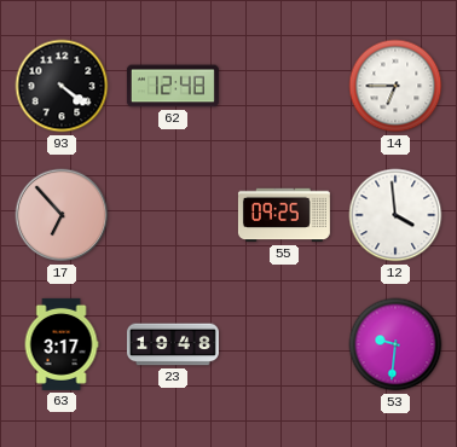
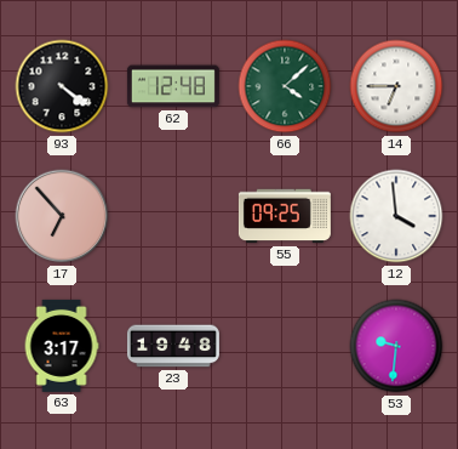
66: none -> 4:08
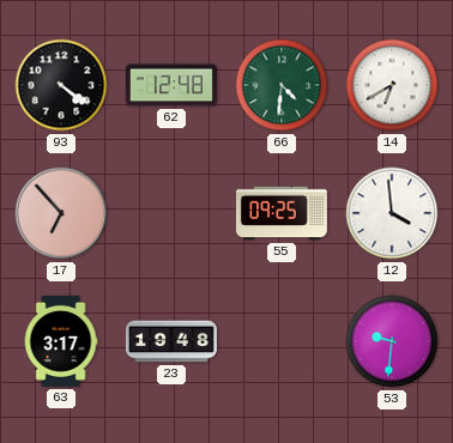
66: 4:08 -> 4:31
14: 6:45 -> 6:40
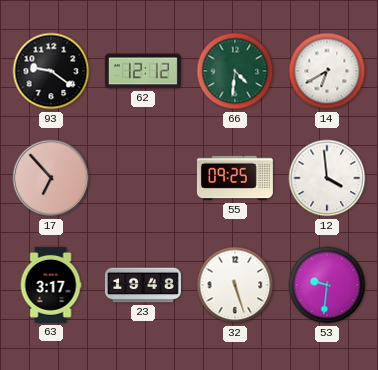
93: 4:21 -> 9:21
62: 12:48 -> 12:12
32: none -> 5:27
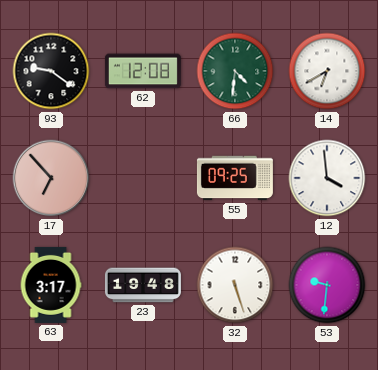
62: 12:12 -> 12:08
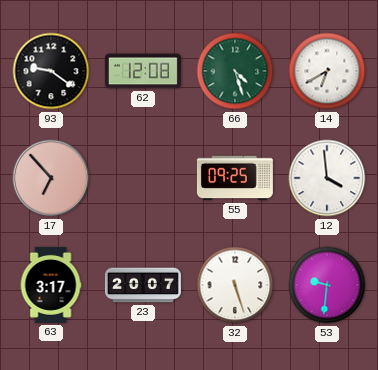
66: 4:31 -> 4:27
23: 19:48 -> 20:07
